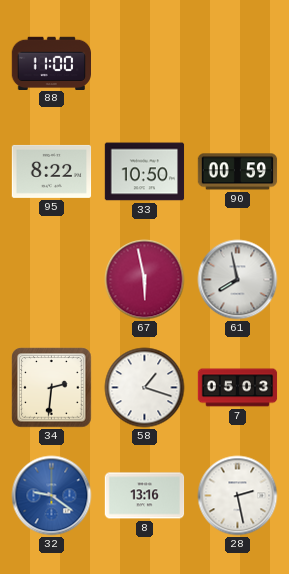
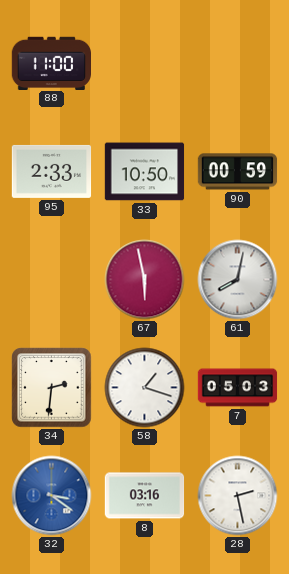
95: 8:22 -> 2:33
61: 7:58 -> 8:02
32: 9:21 -> 3:21
8: 13:16 -> 03:16
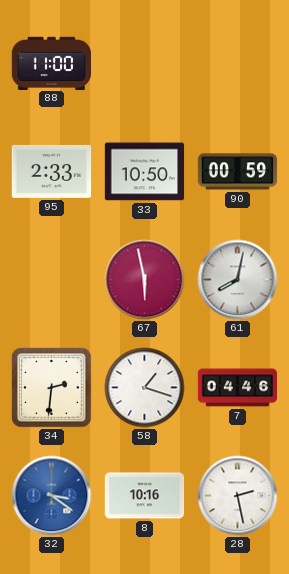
7: 05:03 -> 04:46
8: 03:16 -> 10:16
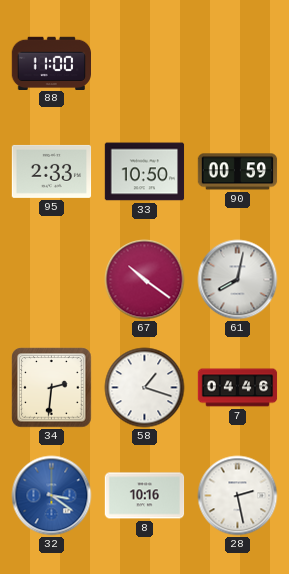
67: 5:58 -> 10:21
